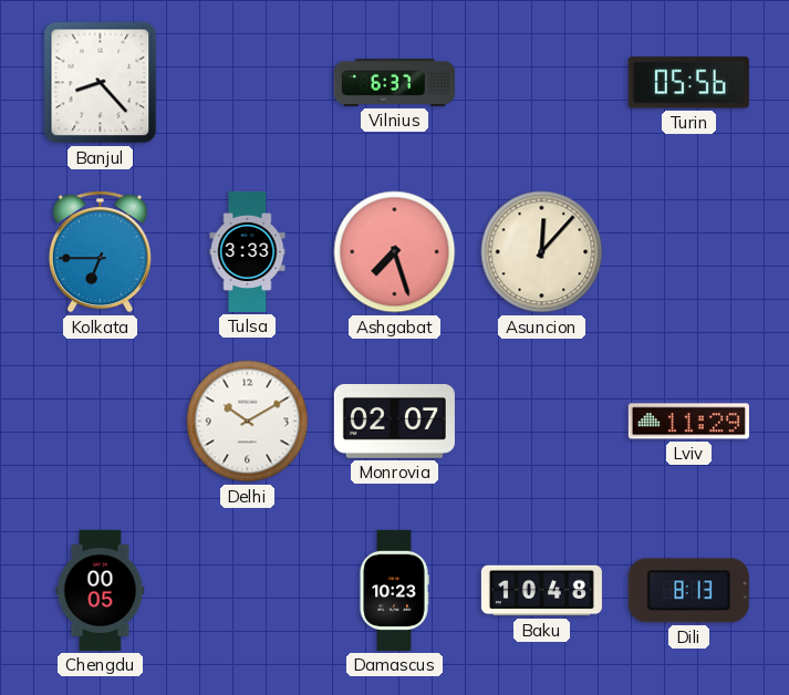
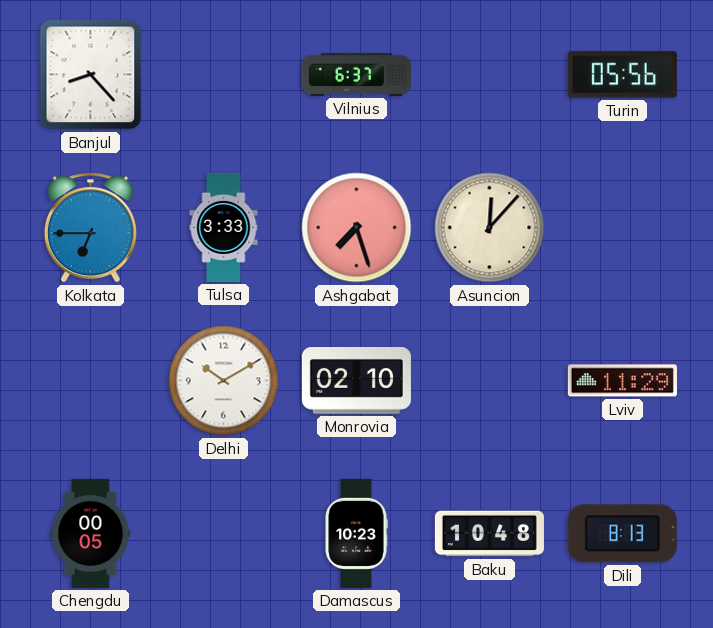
Monrovia: 02:07 -> 02:10
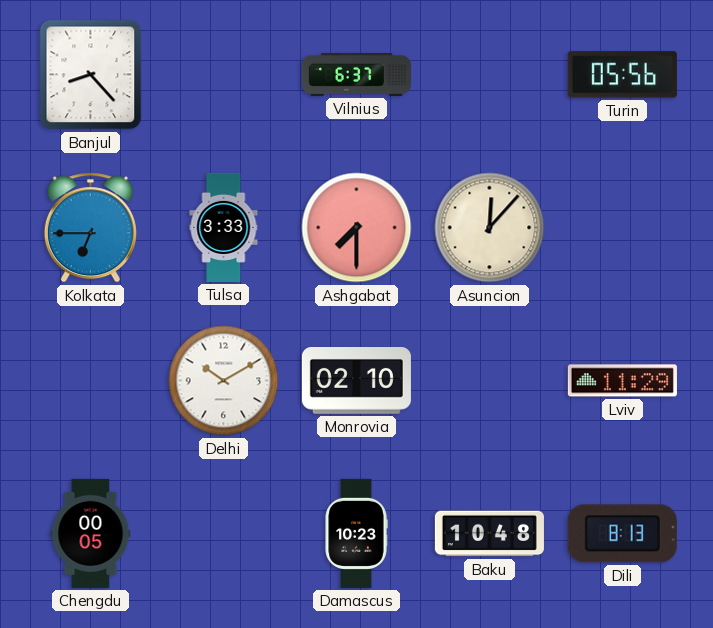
Ashgabat: 7:27 -> 7:30
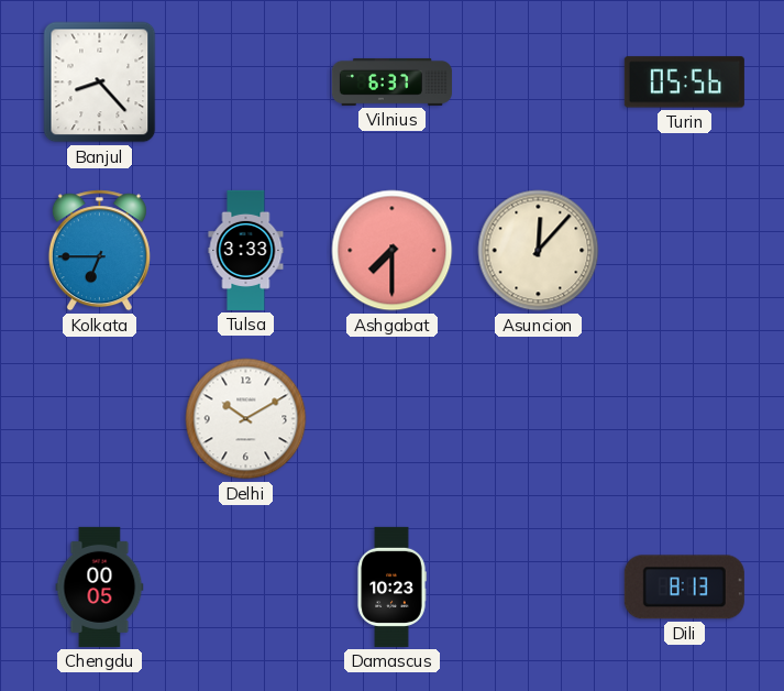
Monrovia: 02:10 -> none
Lviv: 11:29 -> none
Baku: 10:48 -> none
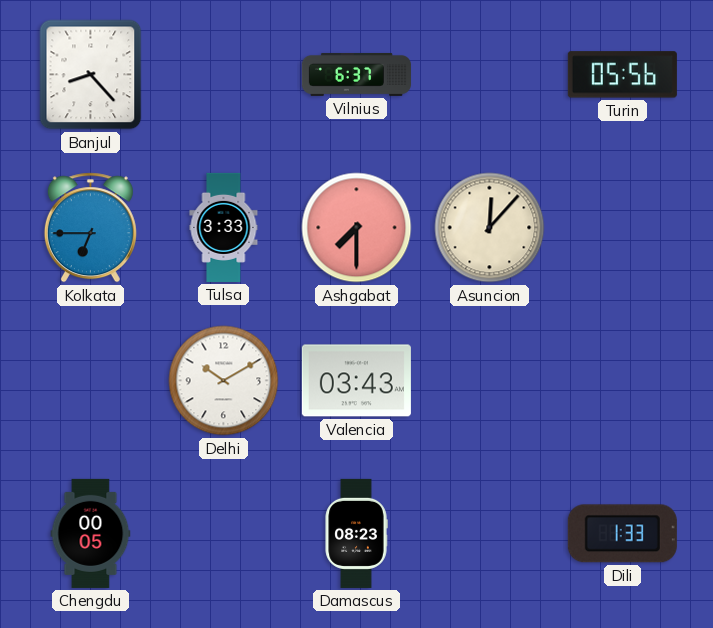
Valencia: none -> 03:43
Damascus: 10:23 -> 08:23
Dili: 8:13 -> 1:33
